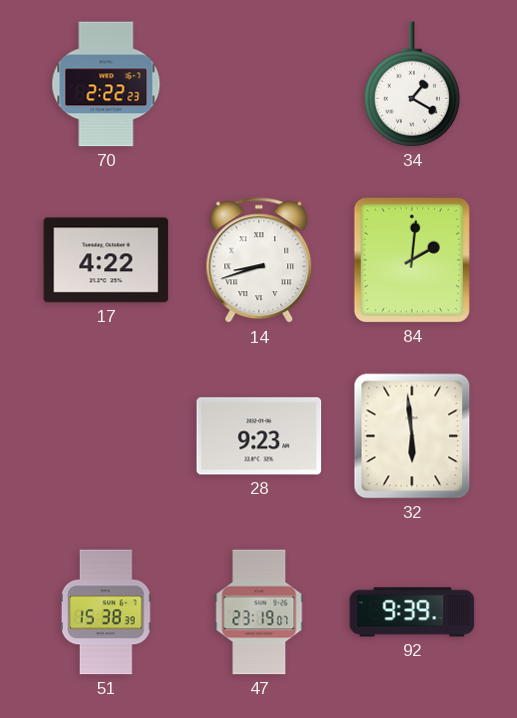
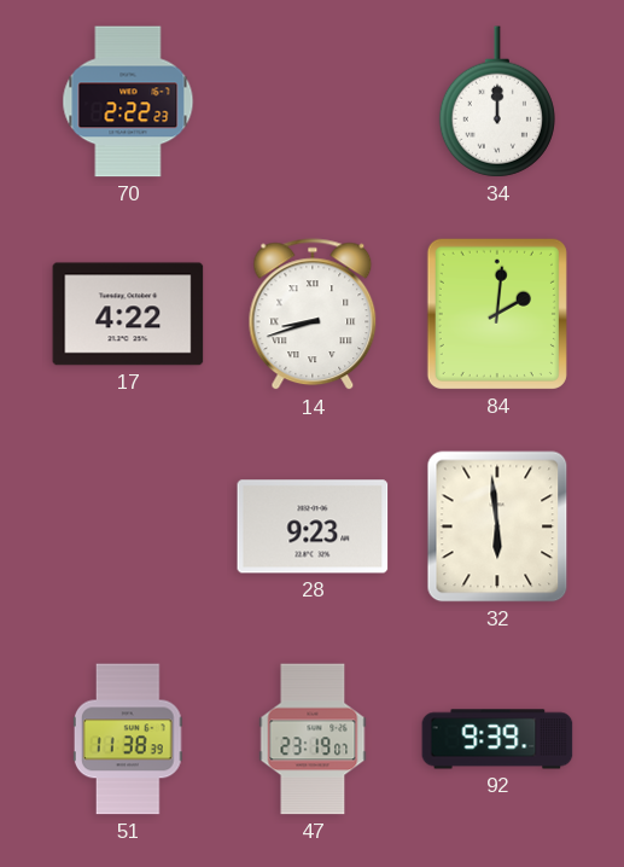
34: 1:20 -> 12:00
51: 15:38 -> 11:38
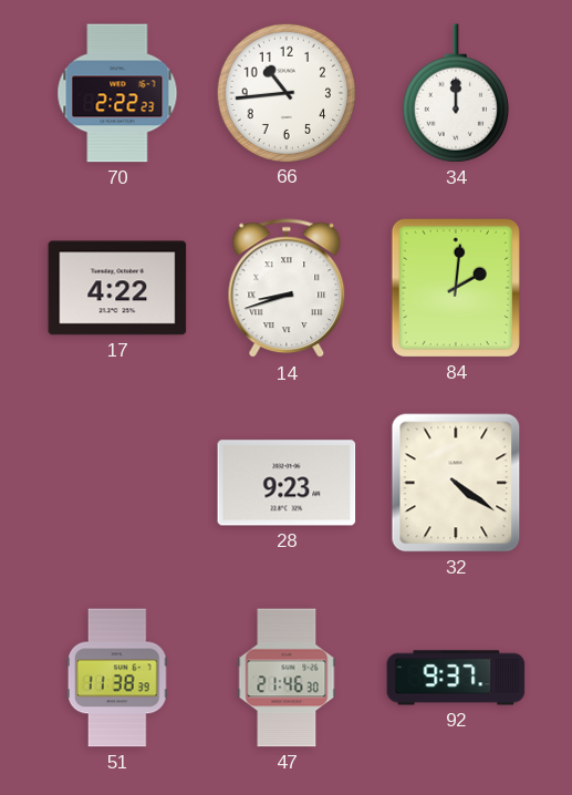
66: none -> 10:44
32: 5:59 -> 4:21
47: 23:19 -> 21:46
92: 9:39 -> 9:37
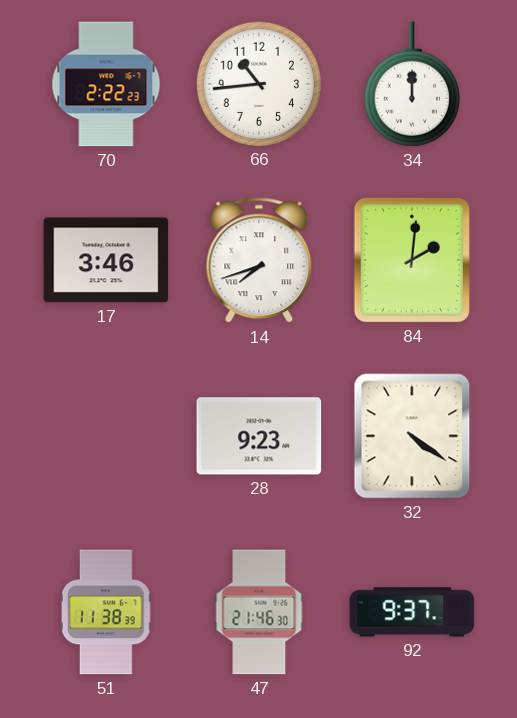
17: 4:22 -> 3:46
14: 8:42 -> 7:42
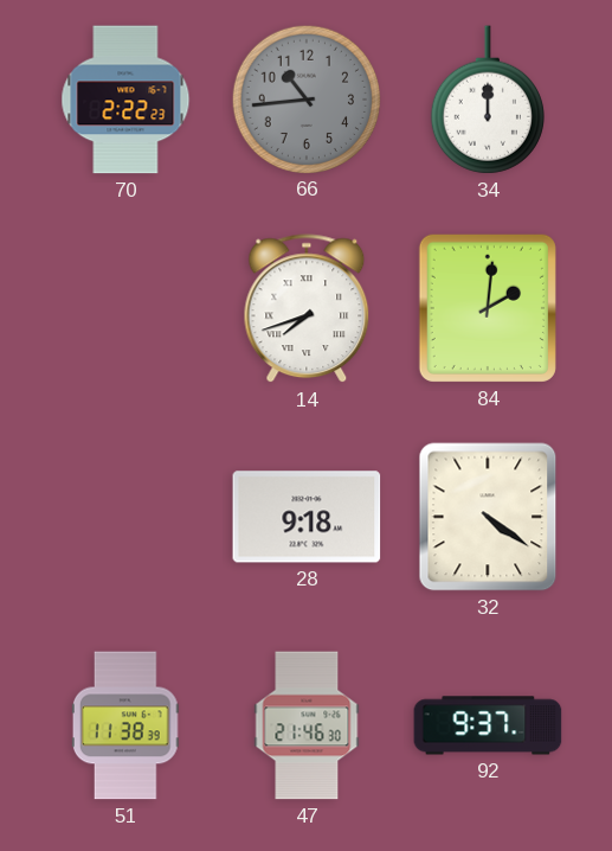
66 dial: white -> grey
17: 3:46 -> none
28: 9:23 -> 9:18
